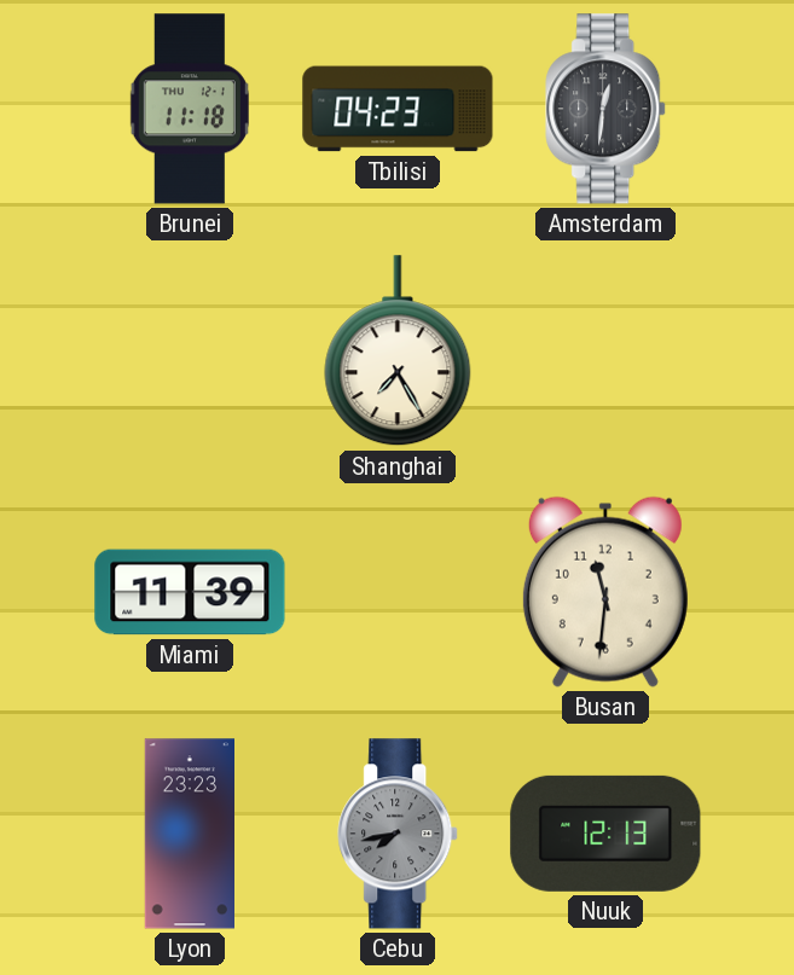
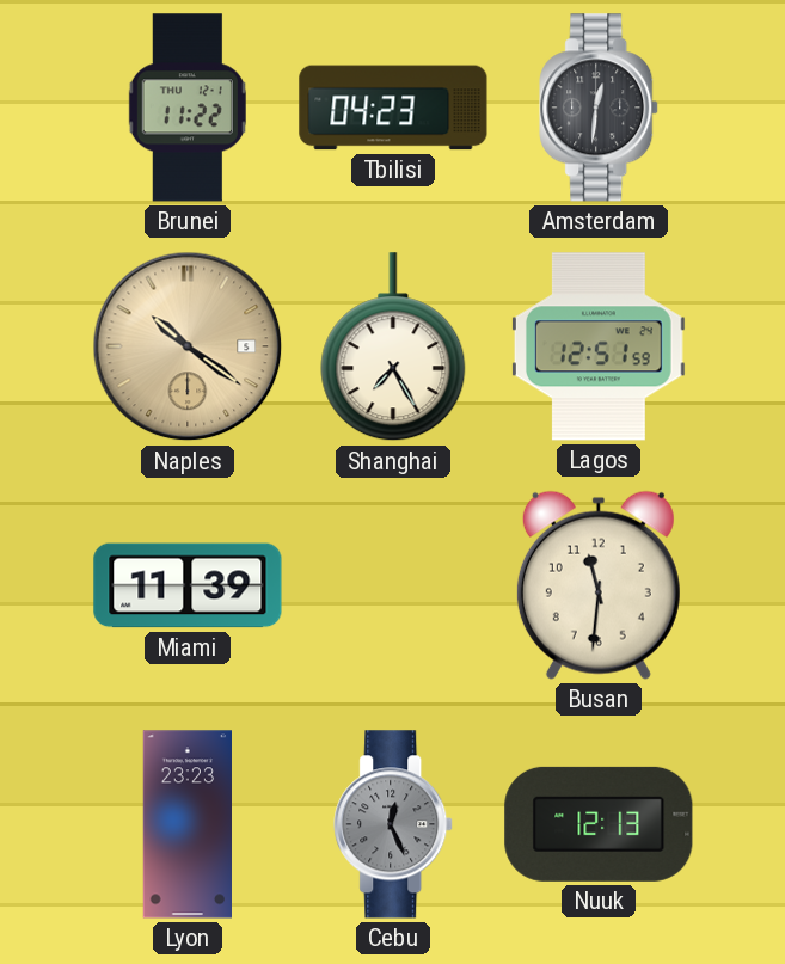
Brunei: 11:18 -> 11:22
Naples: none -> 10:21
Lagos: none -> 12:51
Cebu: 7:43 -> 12:26
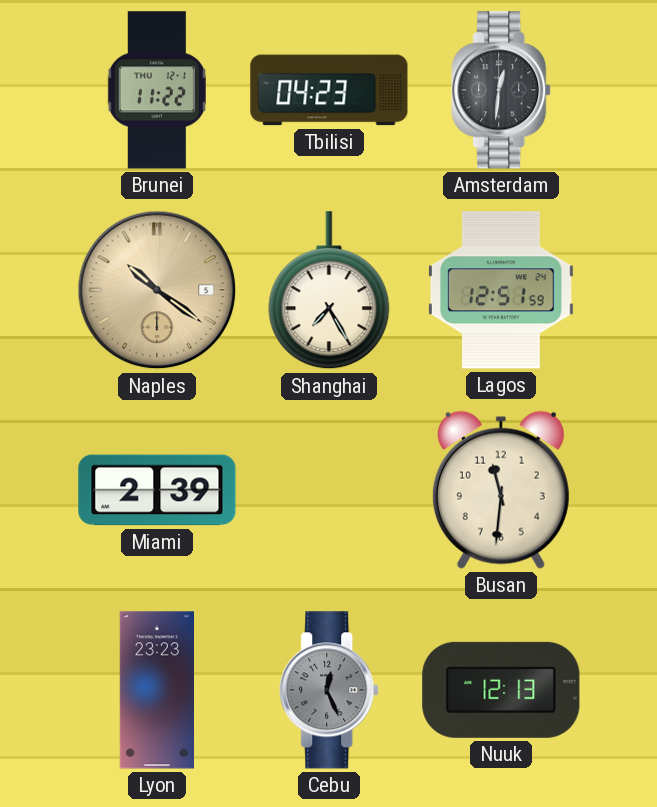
Miami: 11:39 -> 2:39
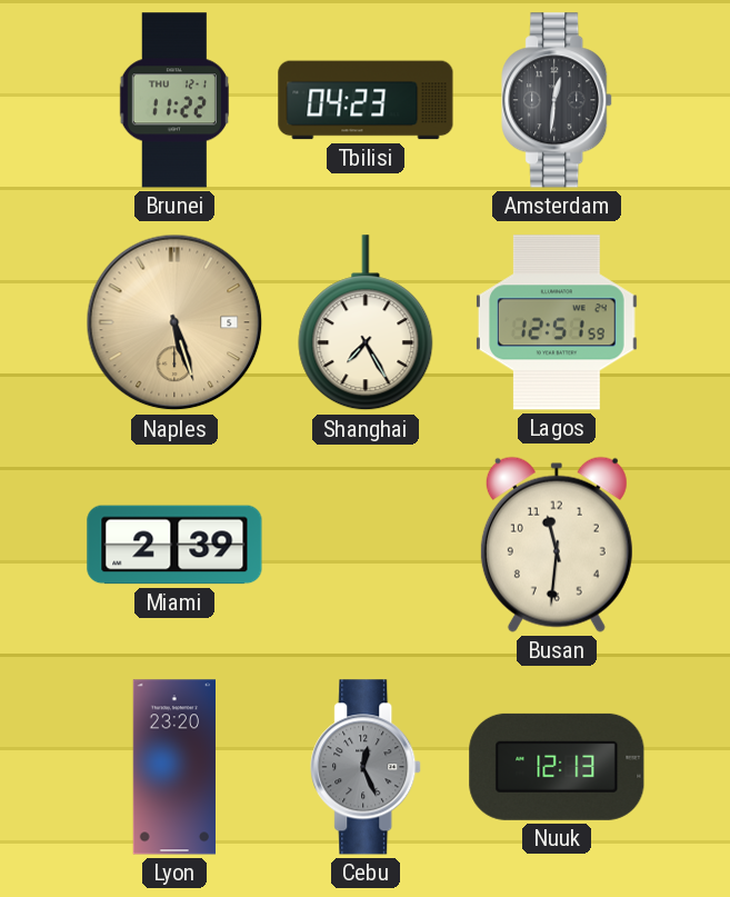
Naples: 10:21 -> 5:27
Lyon: 23:23 -> 23:20
